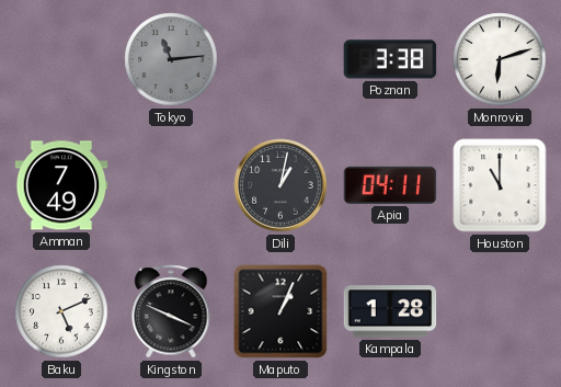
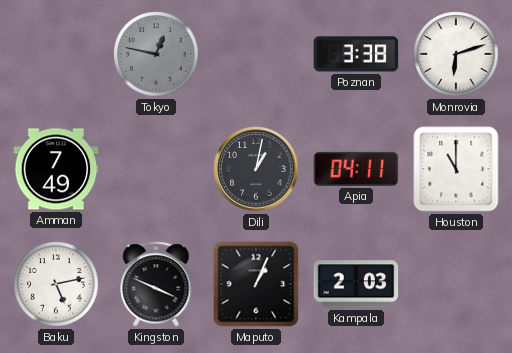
Tokyo: 11:14 -> 12:47
Baku: 5:11 -> 5:13
Kampala: 1:28 -> 2:03
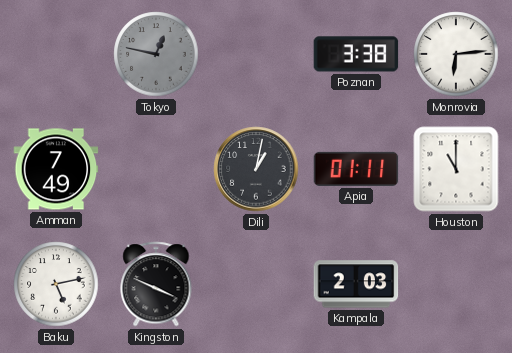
Monrovia: 6:12 -> 6:14
Apia: 04:11 -> 01:11
Maputo: 1:04 -> none
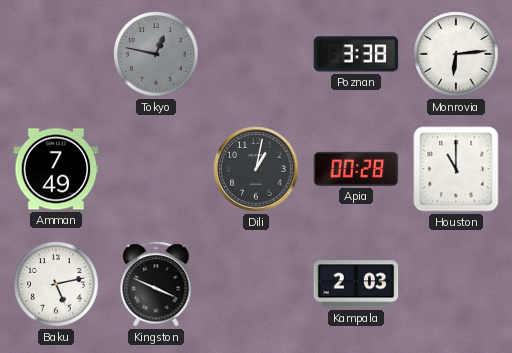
Apia: 01:11 -> 00:28
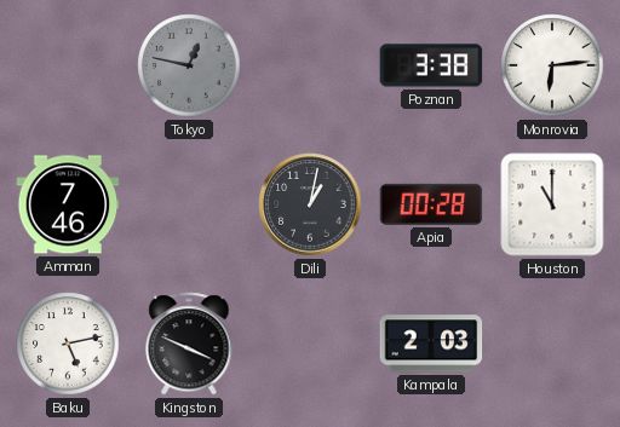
Amman: 7:49 -> 7:46
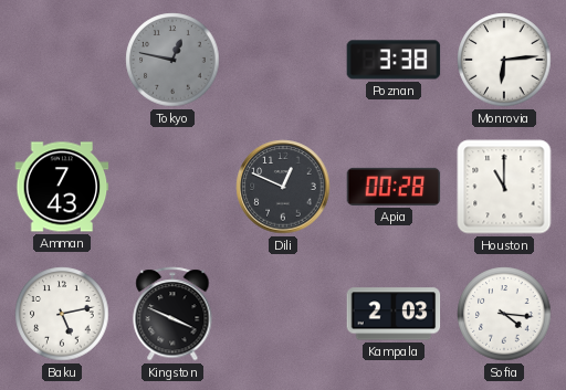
Amman: 7:46 -> 7:43
Dili: 1:02 -> 12:49
Sofia: none -> 4:16
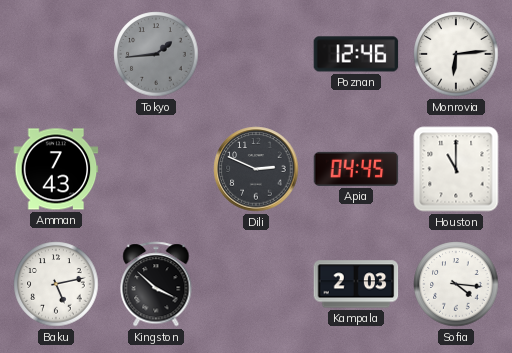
Tokyo: 12:47 -> 1:44
Poznan: 3:38 -> 12:46
Dili: 12:49 -> 2:49
Apia: 00:28 -> 04:45
Kingston: 3:49 -> 3:52
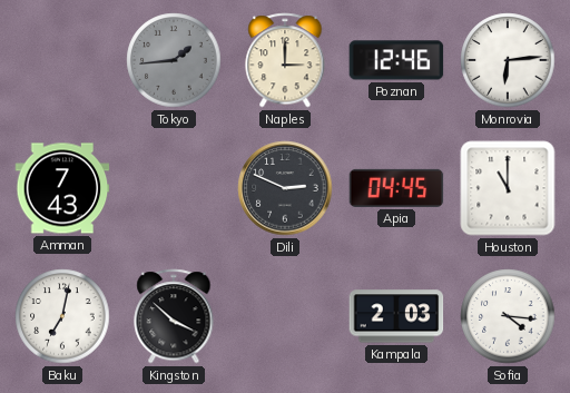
Naples: none -> 3:00
Baku: 5:13 -> 7:02
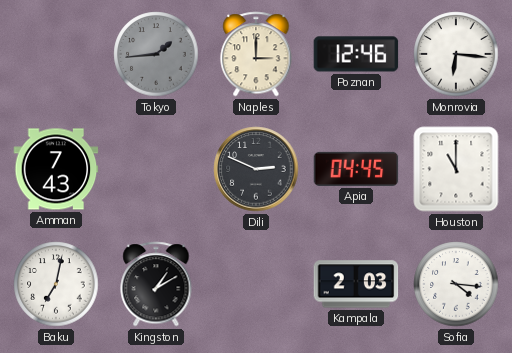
Monrovia: 6:14 -> 6:16
Kingston: 3:52 -> 1:10
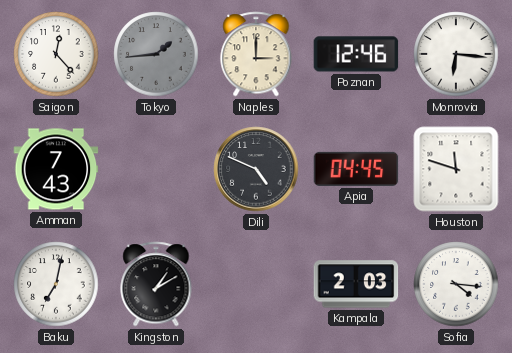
Saigon: none -> 12:23
Dili: 2:49 -> 4:49
Houston: 11:00 -> 11:48
